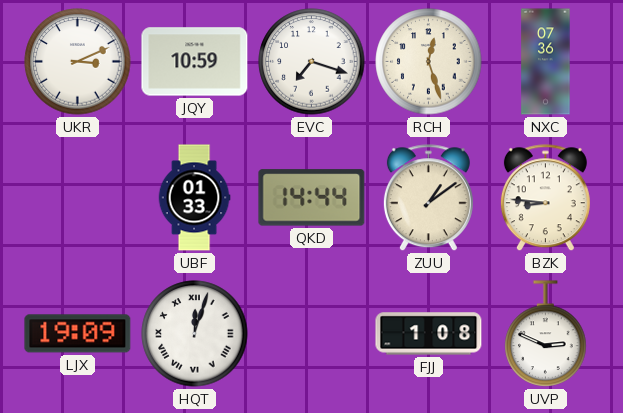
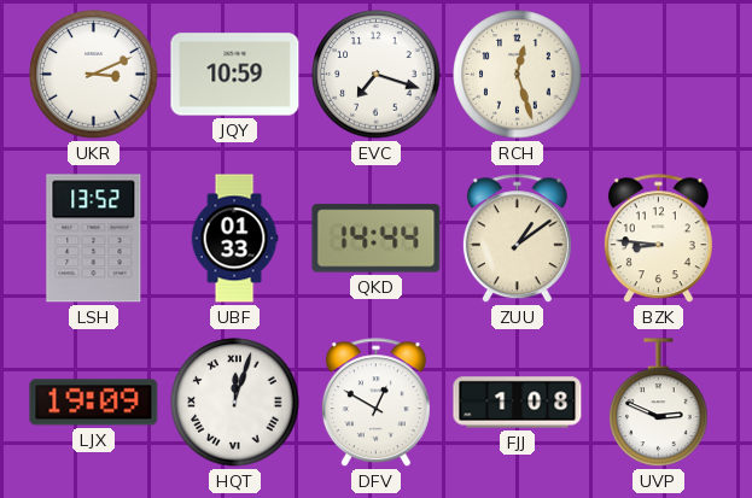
NXC: 07:36 -> none
LSH: none -> 13:52
DFV: none -> 12:50
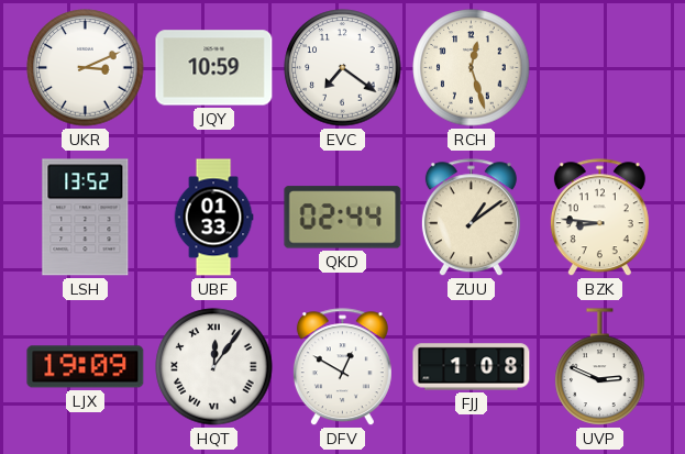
EVC: 7:18 -> 7:21
QKD: 14:44 -> 02:44
HQT: 12:03 -> 12:06
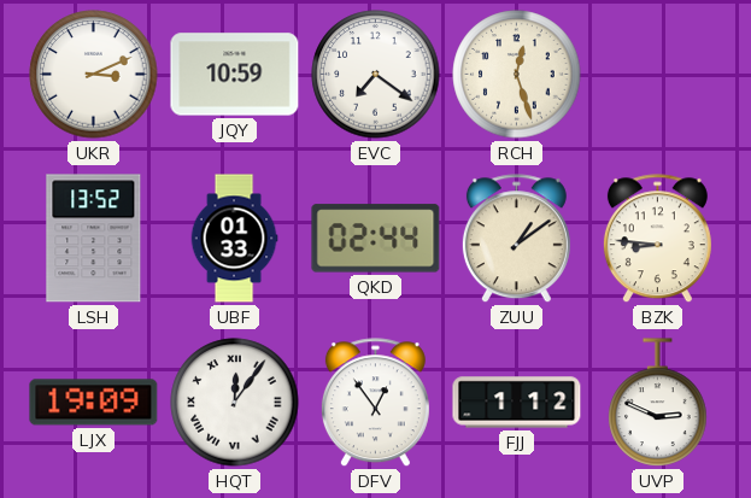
DFV: 12:50 -> 12:54
FJJ: 1:08 -> 1:12
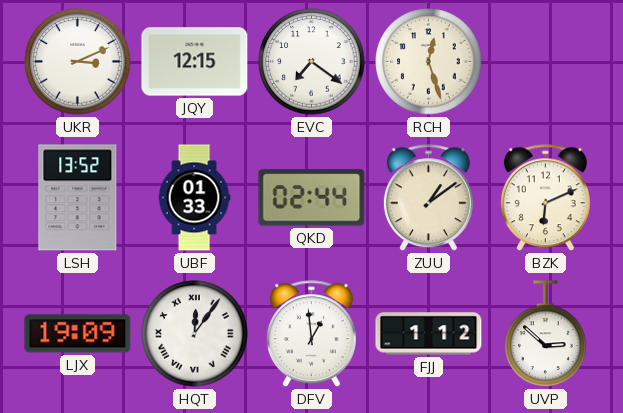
JQY: 10:59 -> 12:15
BZK: 8:46 -> 6:11
DFV: 12:54 -> 12:59
UVP: 2:49 -> 2:52
